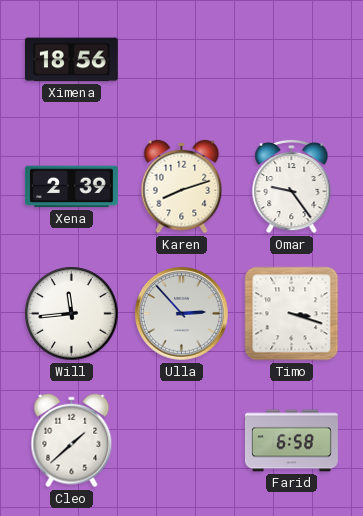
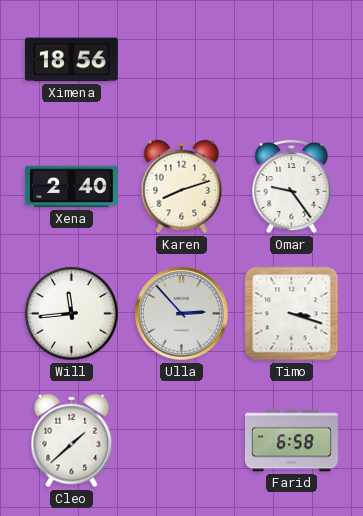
Xena: 2:39 -> 2:40
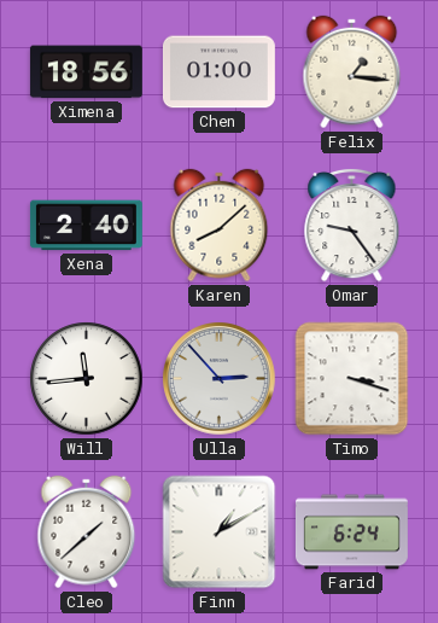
Chen: none -> 01:00
Felix: none -> 1:16
Karen: 8:12 -> 8:08
Finn: none -> 1:10
Farid: 6:58 -> 6:24
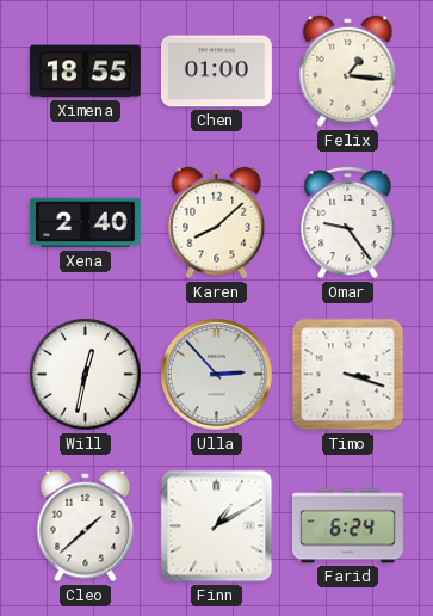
Ximena: 18:56 -> 18:55
Will: 11:44 -> 12:32
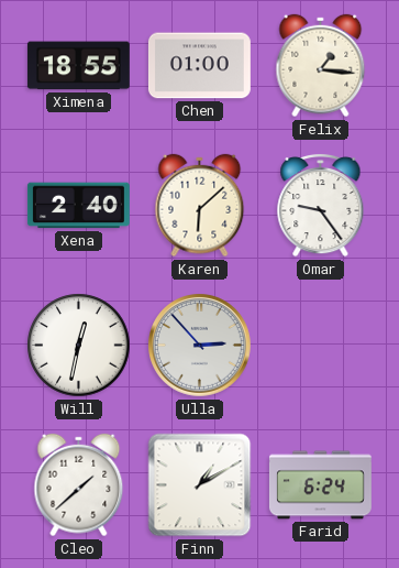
Karen: 8:08 -> 6:08
Timo: 3:18 -> none
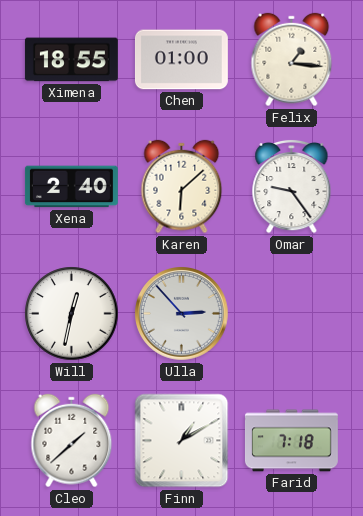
Farid: 6:24 -> 7:18
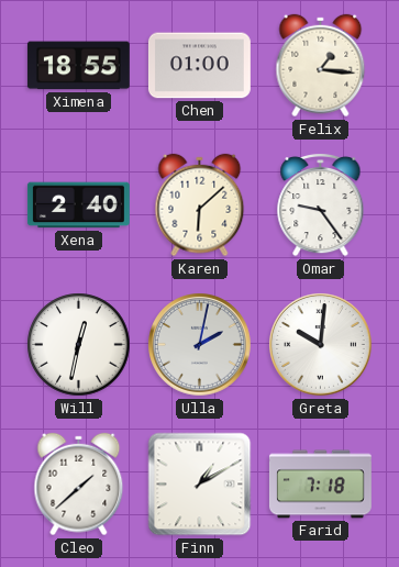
Ulla: 2:53 -> 2:02
Greta: none -> 10:01
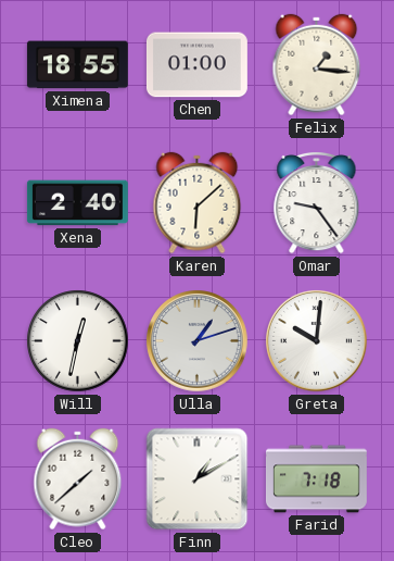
Ulla: 2:02 -> 1:12
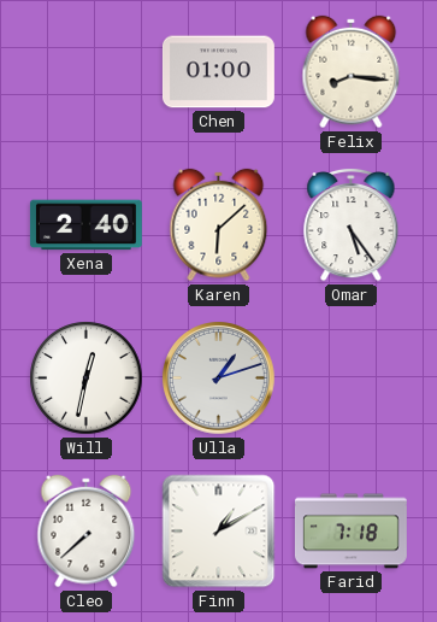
Ximena: 18:55 -> none
Felix: 1:16 -> 8:16
Omar: 9:24 -> 5:24
Greta: 10:01 -> none
Cleo: 1:38 -> 7:38
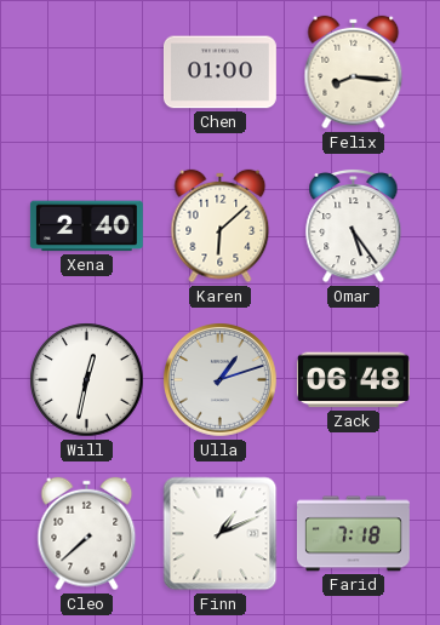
Zack: none -> 06:48
Finn: 1:10 -> 1:11
